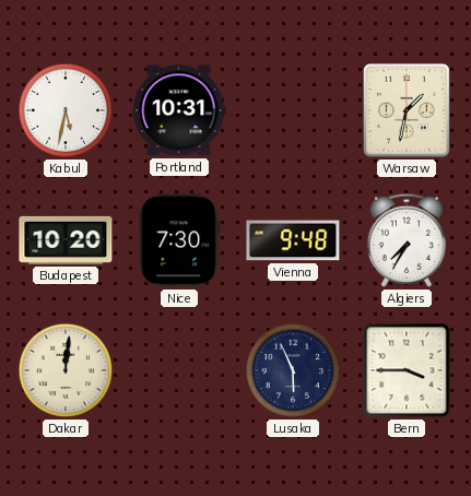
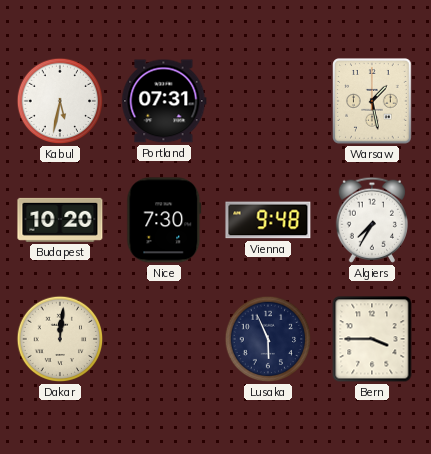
Portland: 10:31 -> 07:31
Warsaw: 1:32 -> 1:28
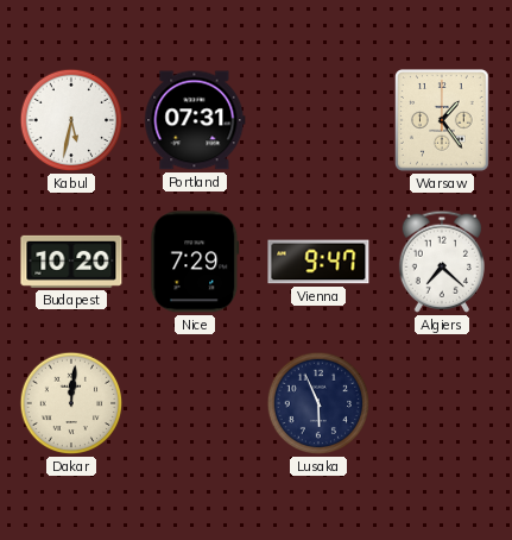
Warsaw: 1:28 -> 1:24
Nice: 7:30 -> 7:29
Vienna: 9:48 -> 9:47
Algiers: 7:35 -> 7:22
Bern: 3:45 -> none
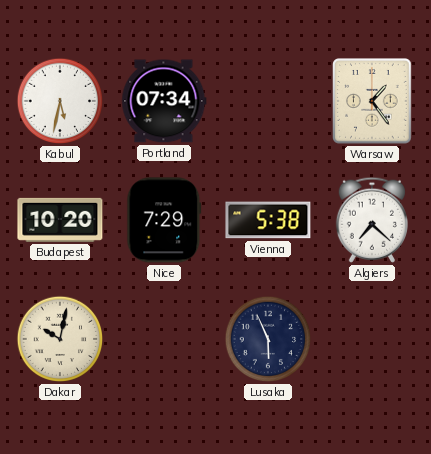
Portland: 07:31 -> 07:34
Vienna: 9:47 -> 5:38
Dakar: 12:01 -> 10:02
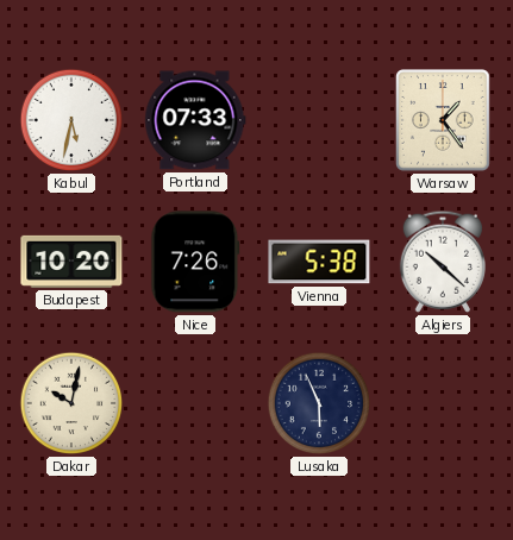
Portland: 07:34 -> 07:33
Nice: 7:29 -> 7:26
Algiers: 7:22 -> 10:22
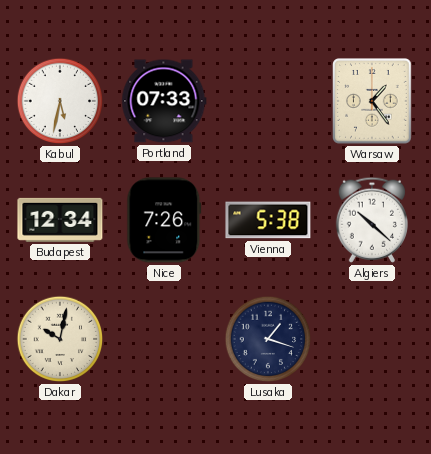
Budapest: 10:20 -> 12:34
Lusaka: 5:56 -> 1:18
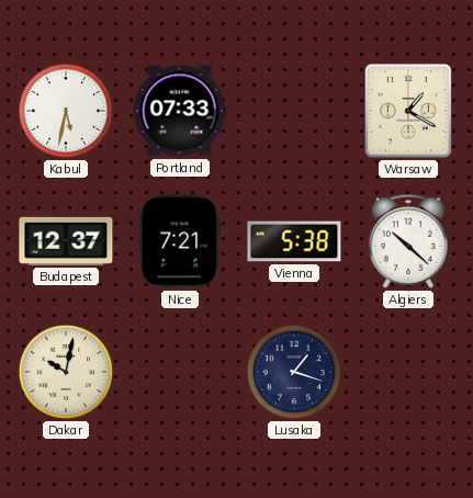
Warsaw: 1:24 -> 1:20
Budapest: 12:34 -> 12:37
Nice: 7:26 -> 7:21
